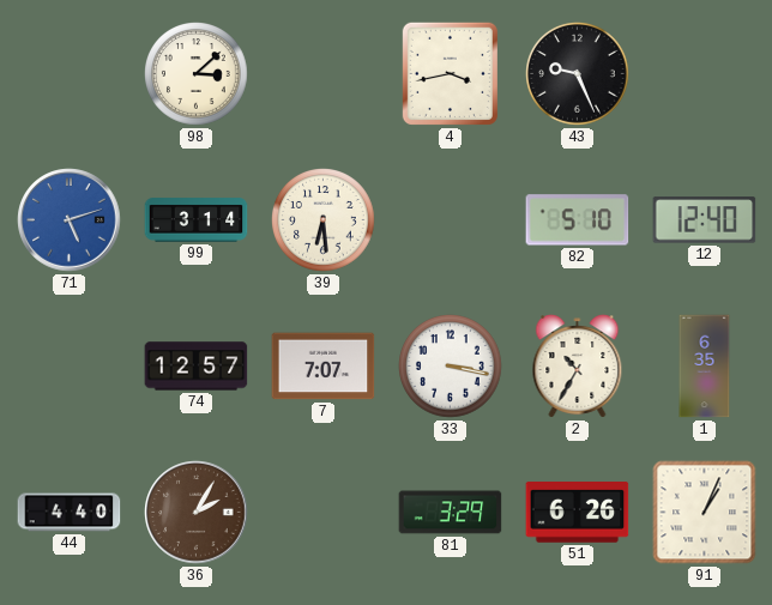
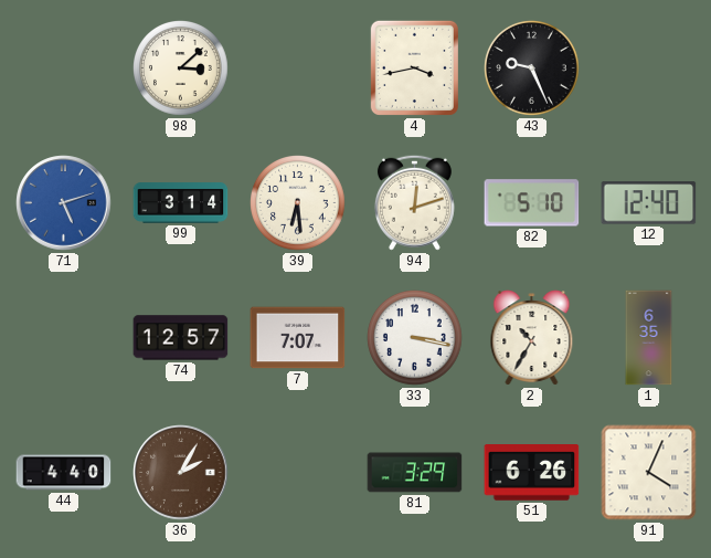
94: none -> 12:12
91: 1:04 -> 4:04
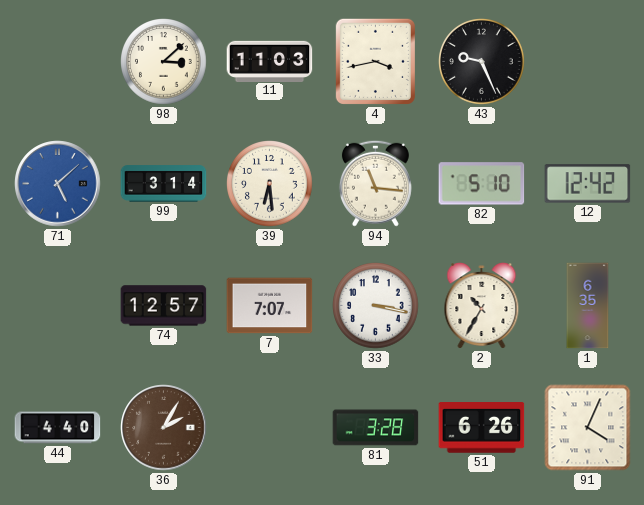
11: none -> 11:03
71: 5:12 -> 5:08
94: 12:12 -> 11:16
12: 12:40 -> 12:42
81: 3:29 -> 3:28
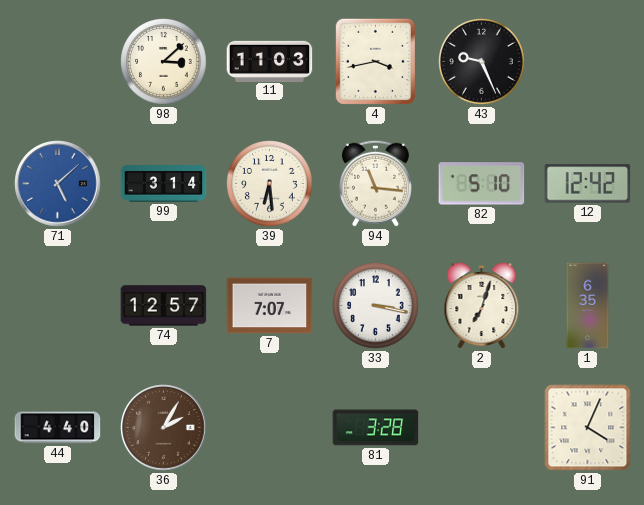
2: 10:35 -> 7:03
51: 6:26 -> none
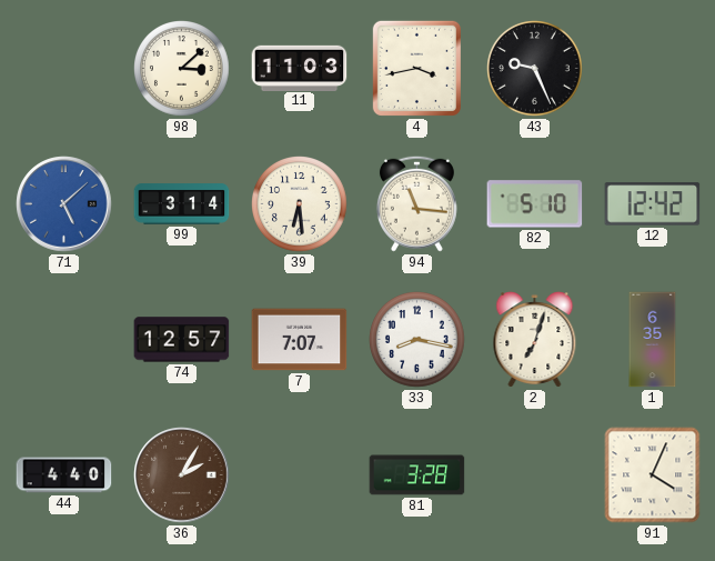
33: 3:17 -> 8:17
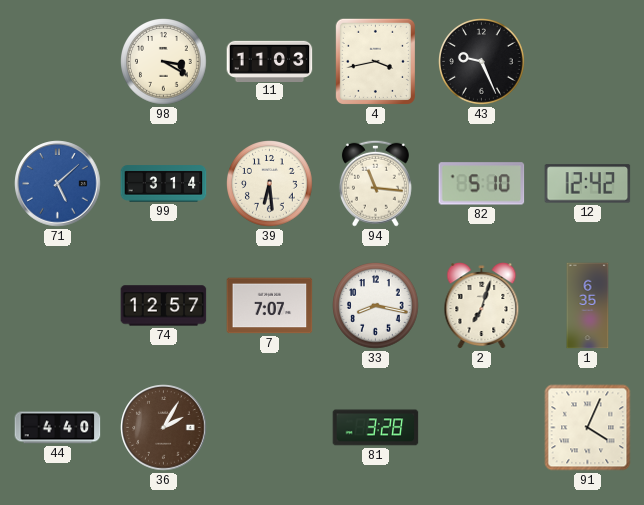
98: 3:08 -> 3:20
